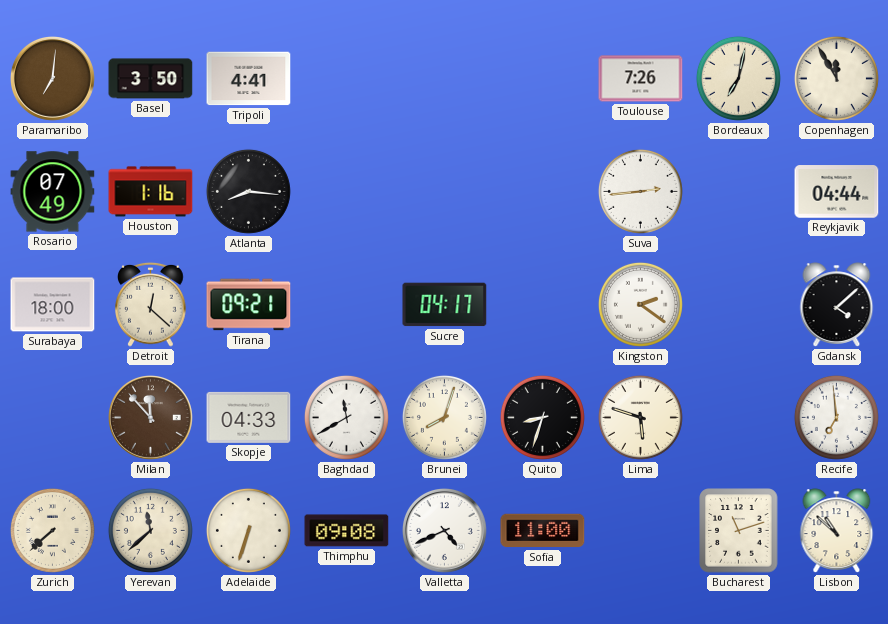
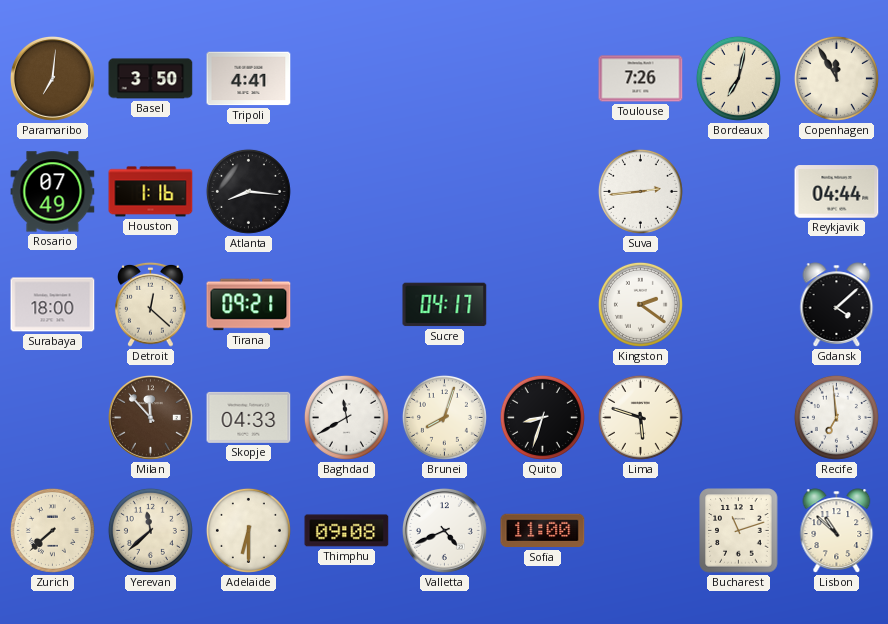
Adelaide: 6:33 -> 6:30
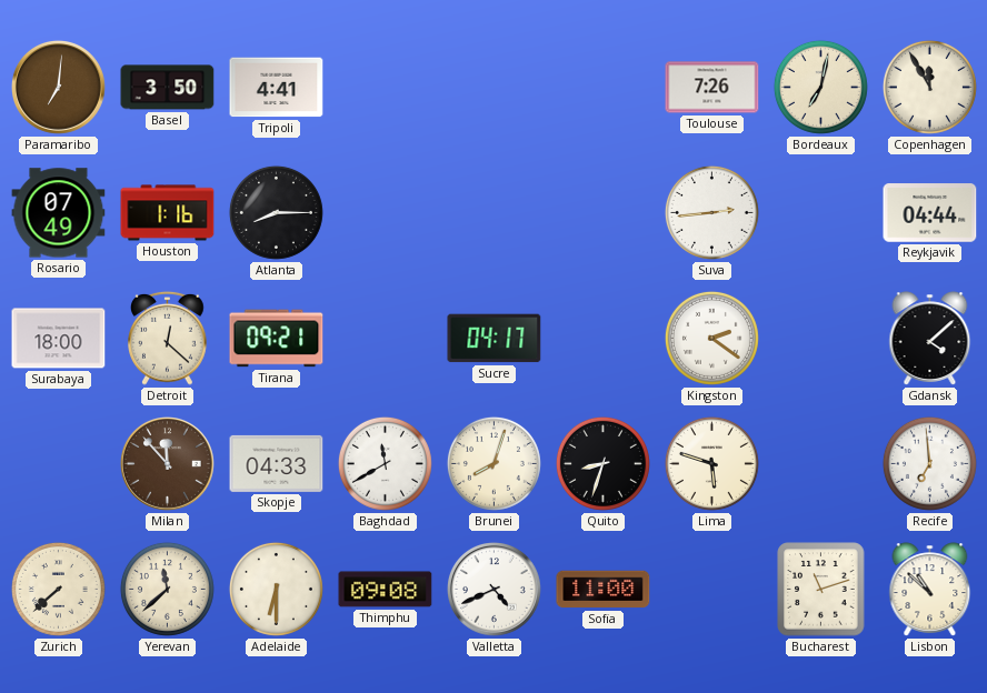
Atlanta: 8:16 -> 8:15
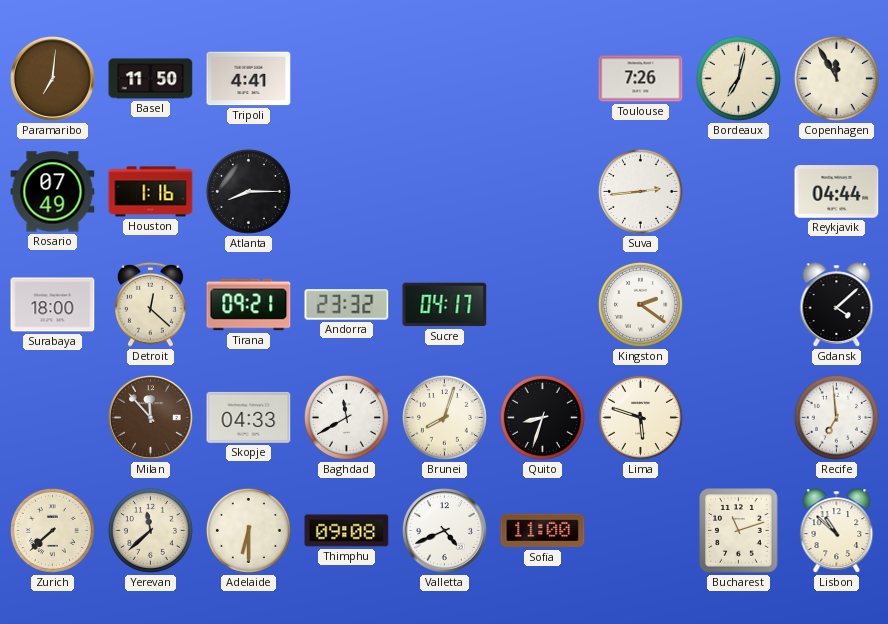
Basel: 3:50 -> 11:50
Andorra: none -> 23:32
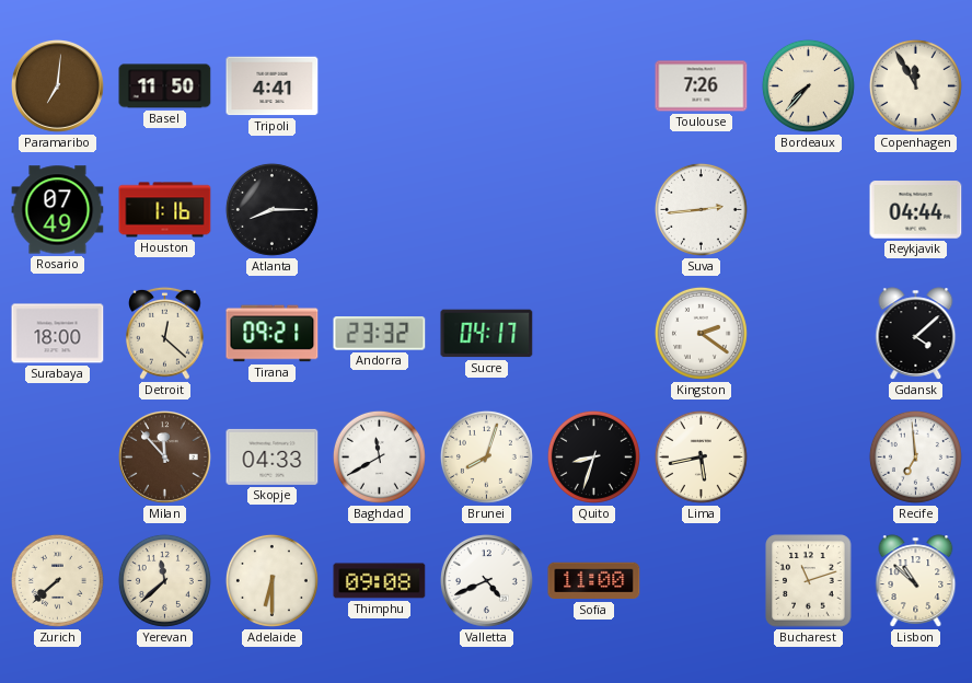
Bordeaux: 7:02 -> 7:37
Lima: 5:48 -> 5:43
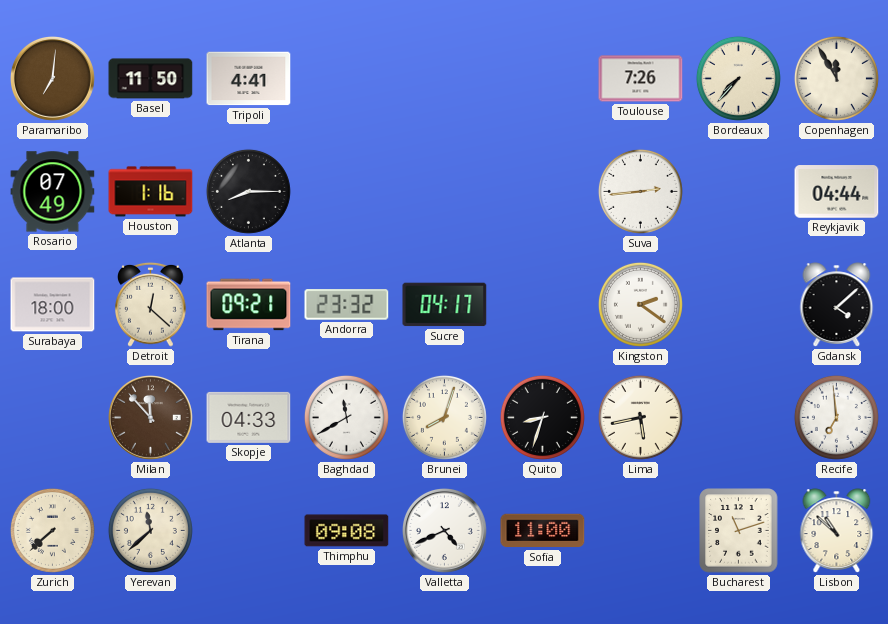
Adelaide: 6:30 -> none
